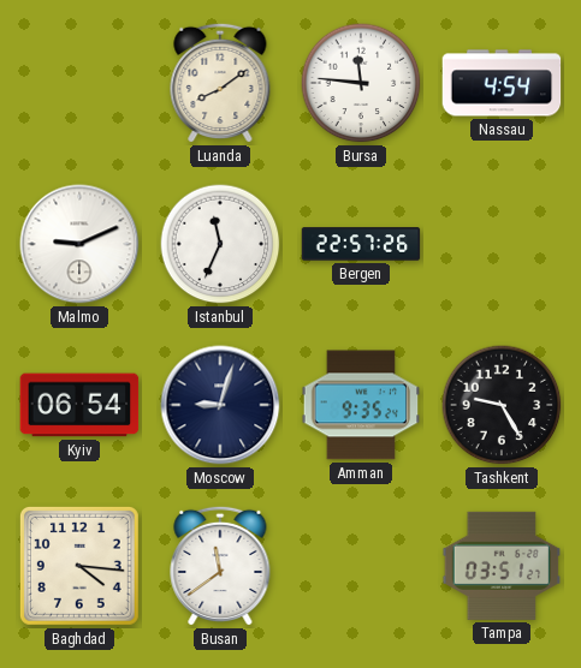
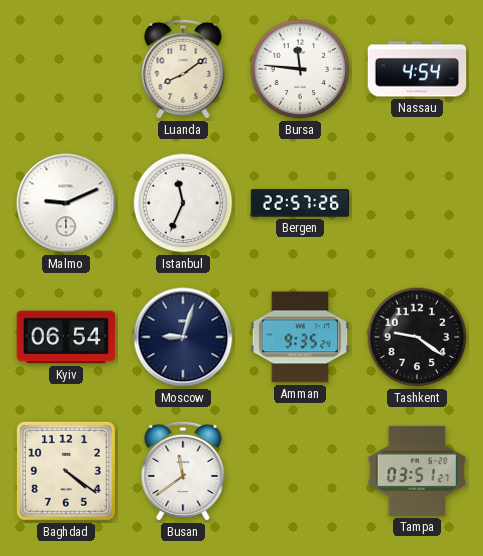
Tashkent: 9:25 -> 9:21
Baghdad: 4:16 -> 4:21
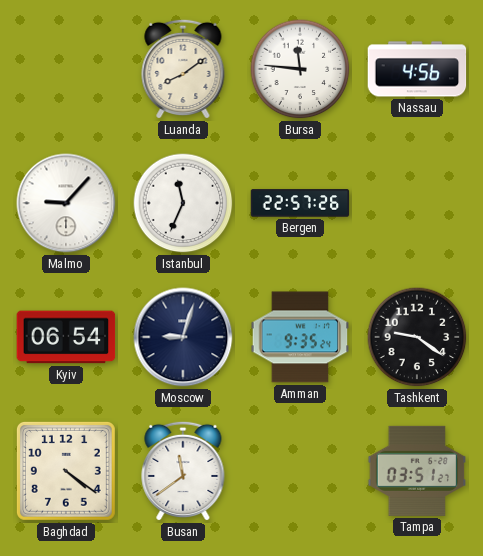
Nassau: 4:54 -> 4:56
Malmo: 9:11 -> 9:07
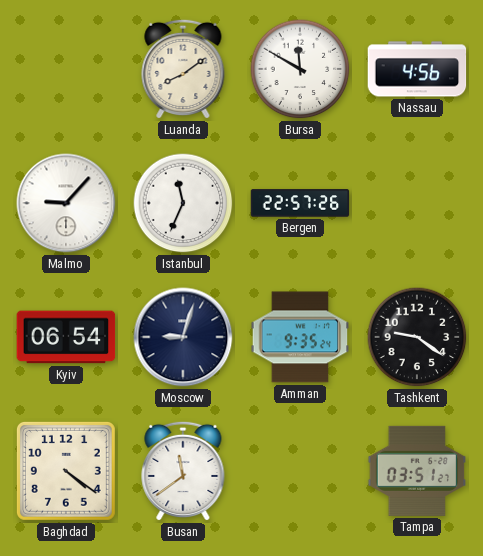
Bursa: 11:46 -> 11:50
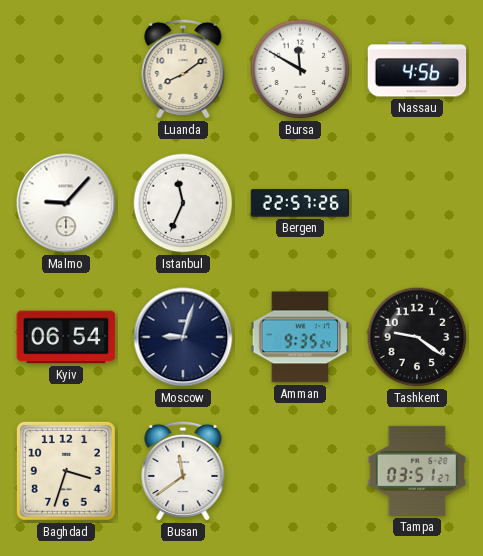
Baghdad: 4:21 -> 3:33
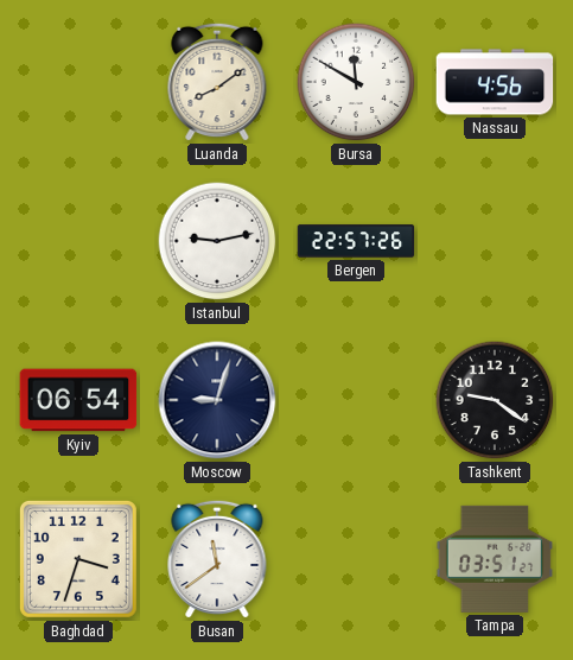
Malmo: 9:07 -> none
Istanbul: 11:34 -> 9:13
Amman: 9:35 -> none
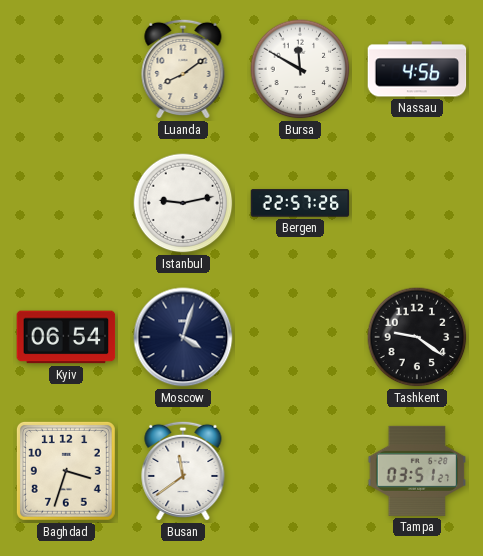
Moscow: 9:03 -> 4:03
